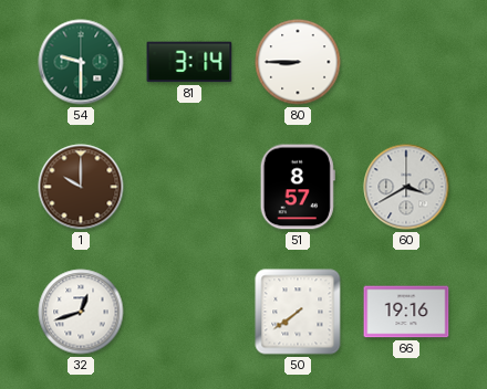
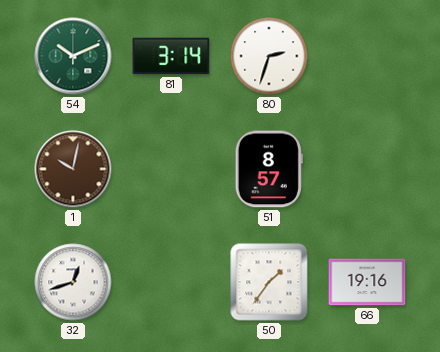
54: 9:30 -> 10:11
80: 8:45 -> 2:33
1: 10:00 -> 10:02
60: 3:40 -> none
50: 7:39 -> 1:36
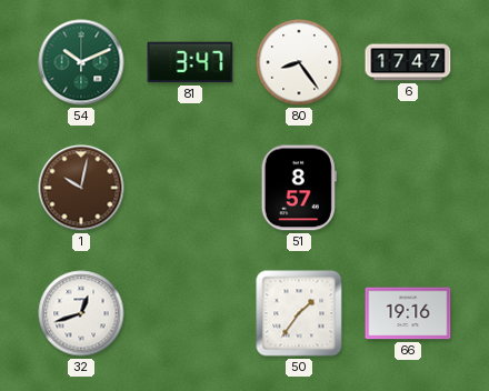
81: 3:14 -> 3:47
80: 2:33 -> 8:24
6: none -> 17:47
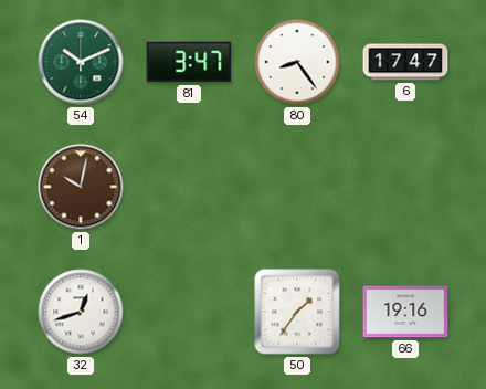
51: 8:57 -> none
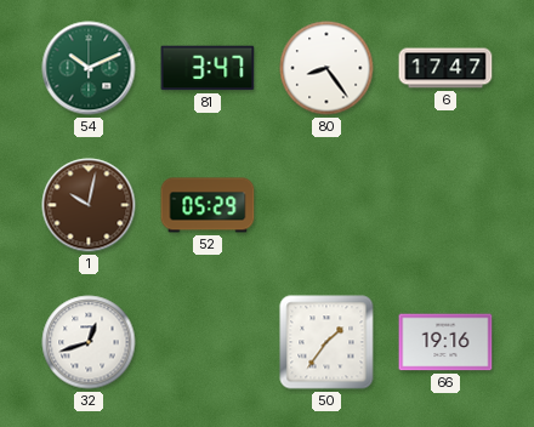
52: none -> 05:29
